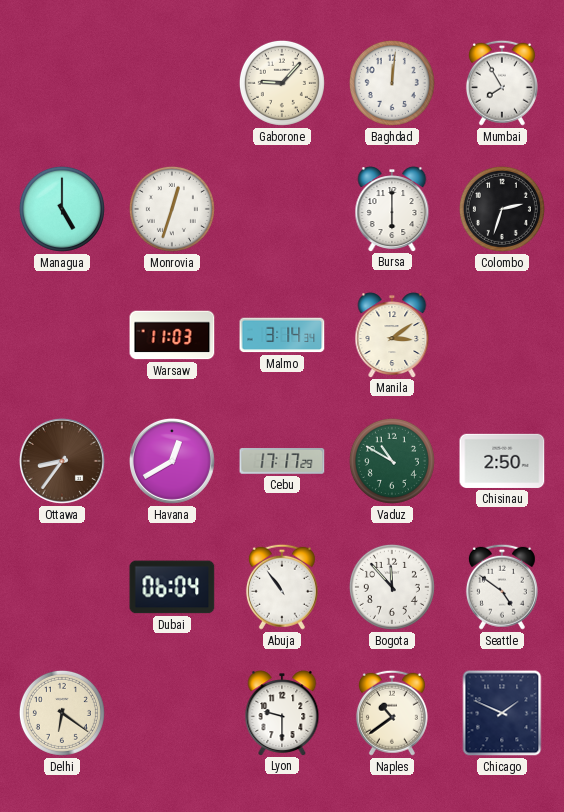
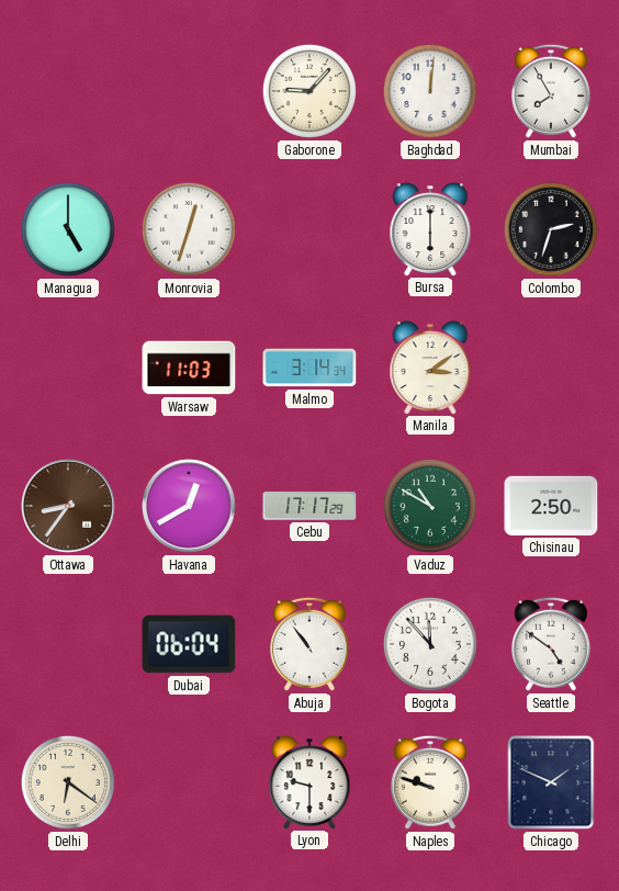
Naples: 10:39 -> 9:48
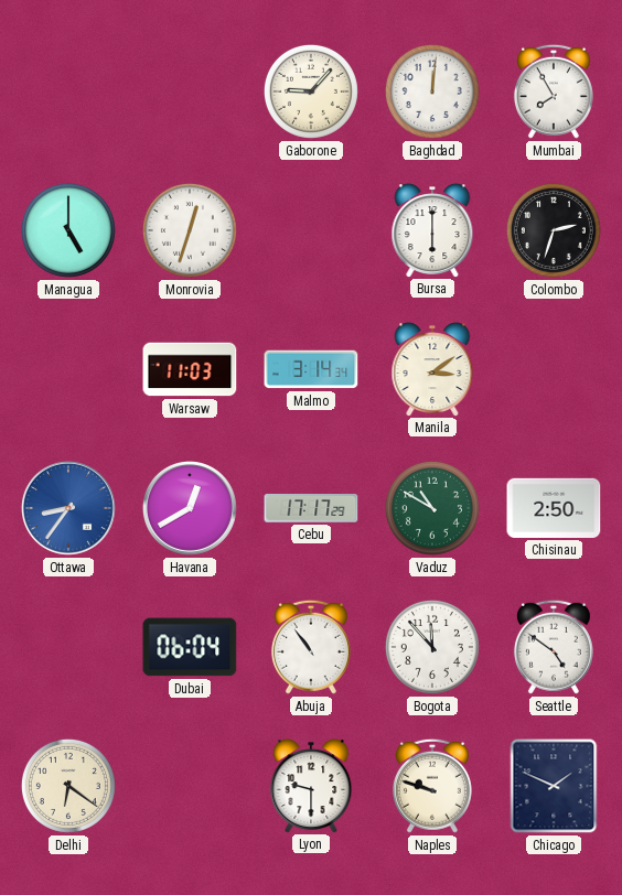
Ottawa dial: brown -> blue
